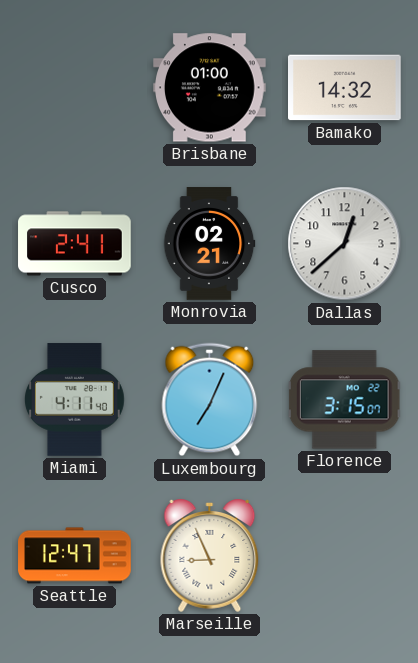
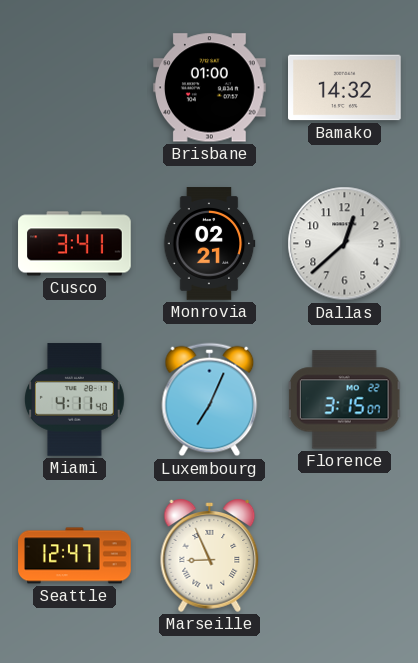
Cusco: 2:41 -> 3:41
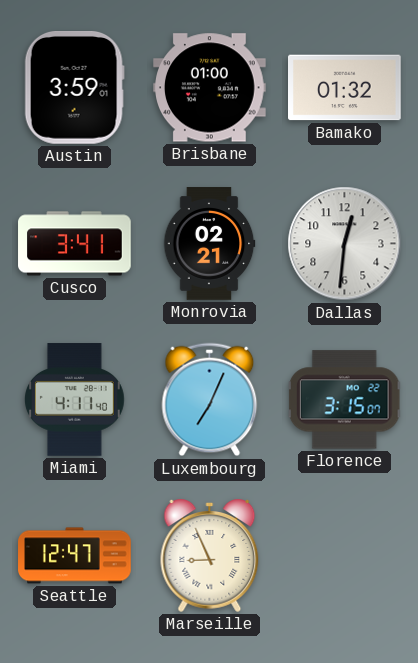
Austin: none -> 3:59
Bamako: 14:32 -> 01:32
Dallas: 12:38 -> 12:31
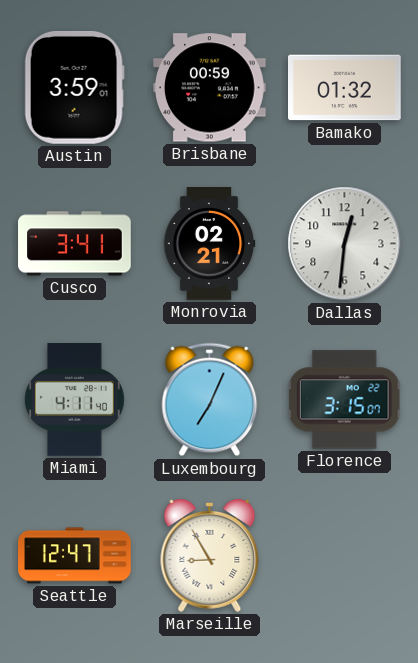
Brisbane: 01:00 -> 00:59
Marseille: 8:56 -> 8:55
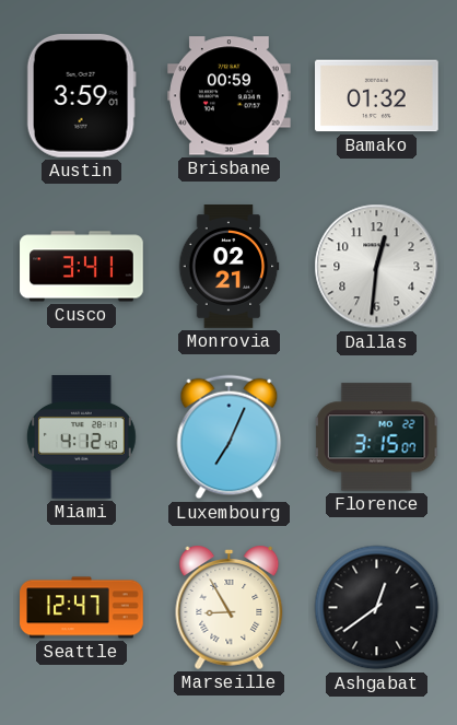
Miami: 4:11 -> 4:12
Ashgabat: none -> 12:39
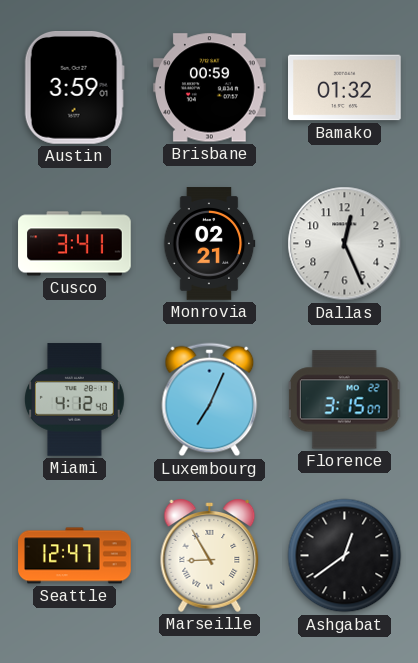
Dallas: 12:31 -> 12:26
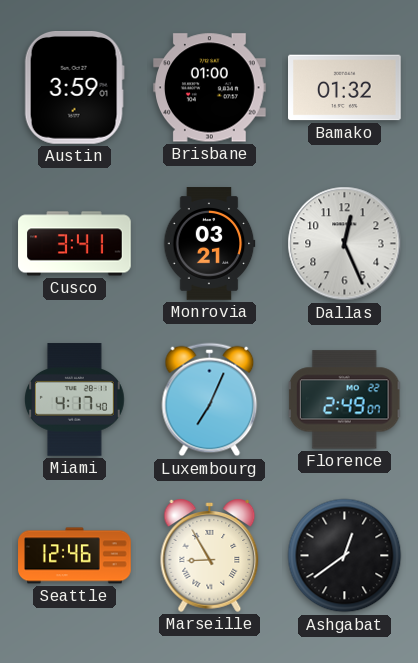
Brisbane: 00:59 -> 01:00
Monrovia: 02:21 -> 03:21
Miami: 4:12 -> 4:17
Florence: 3:15 -> 2:49
Seattle: 12:47 -> 12:46
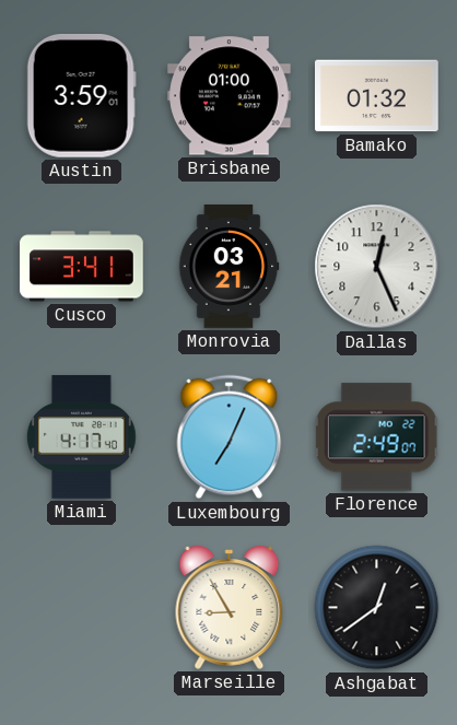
Seattle: 12:46 -> none
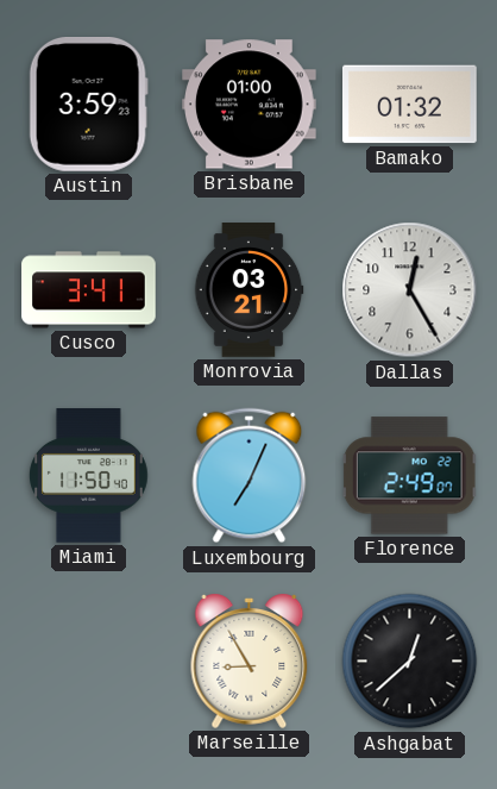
Austin: 3:59:01 -> 3:59:23
Dallas: 12:26 -> 12:25
Miami: 4:17 -> 11:50
Ashgabat: 12:39 -> 12:38
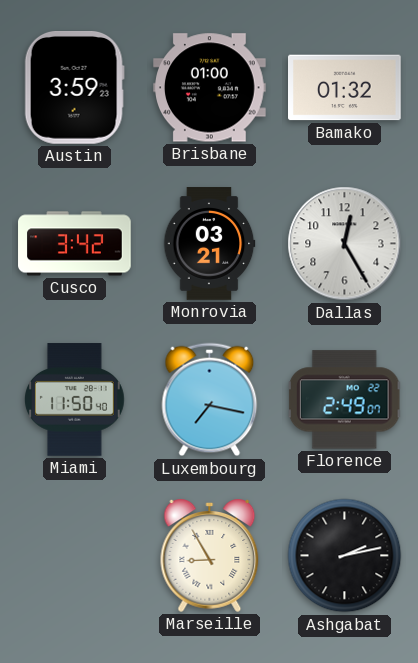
Cusco: 3:41 -> 3:42
Luxembourg: 7:04 -> 7:17
Ashgabat: 12:38 -> 2:13
